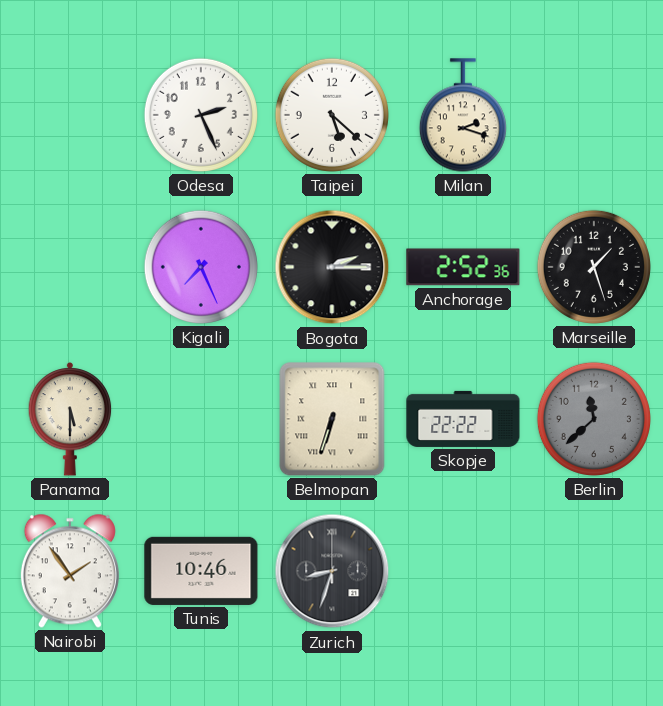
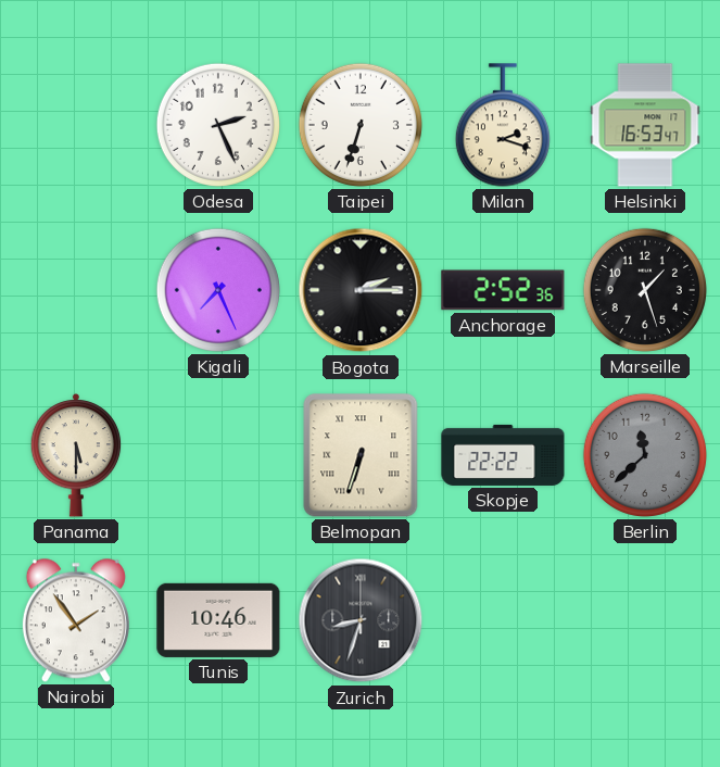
Taipei: 5:22 -> 6:33
Helsinki: none -> 16:53
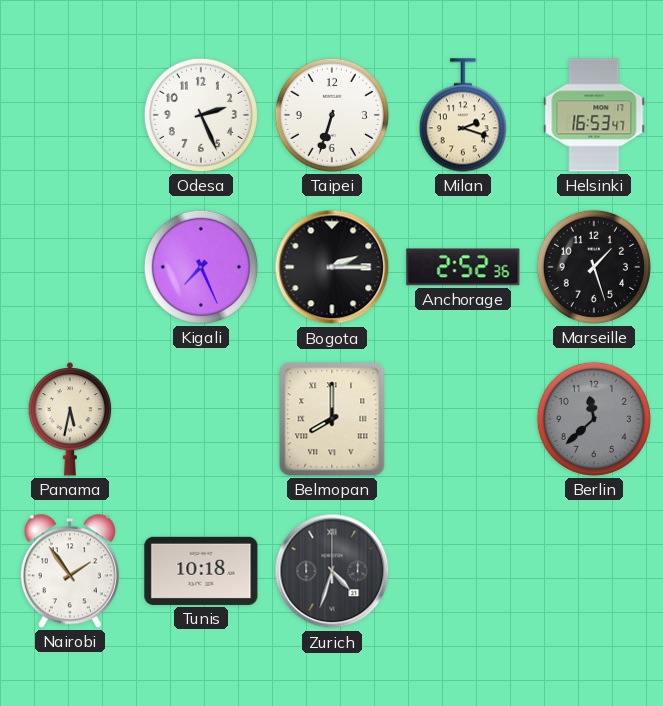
Panama: 5:30 -> 5:32
Belmopan: 6:33 -> 8:00
Skopje: 22:22 -> none
Tunis: 10:46 -> 10:18
Zurich: 8:33 -> 4:33
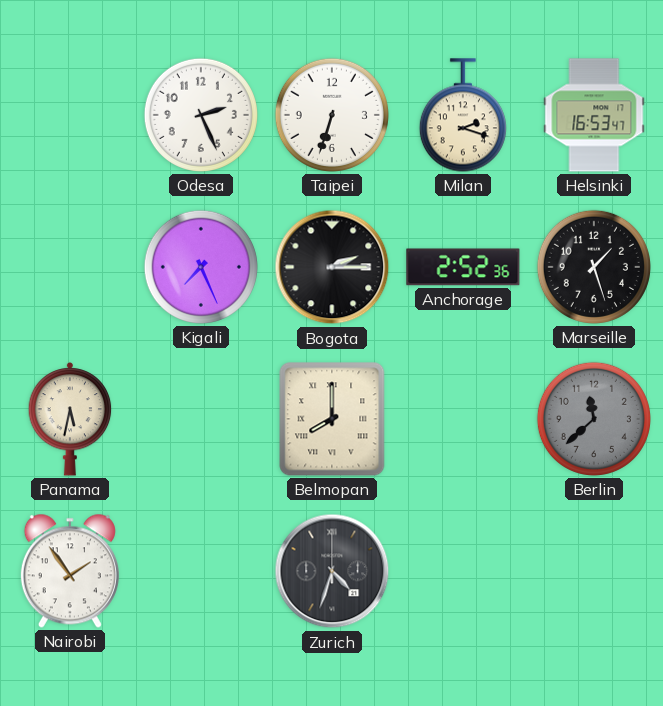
Tunis: 10:18 -> none
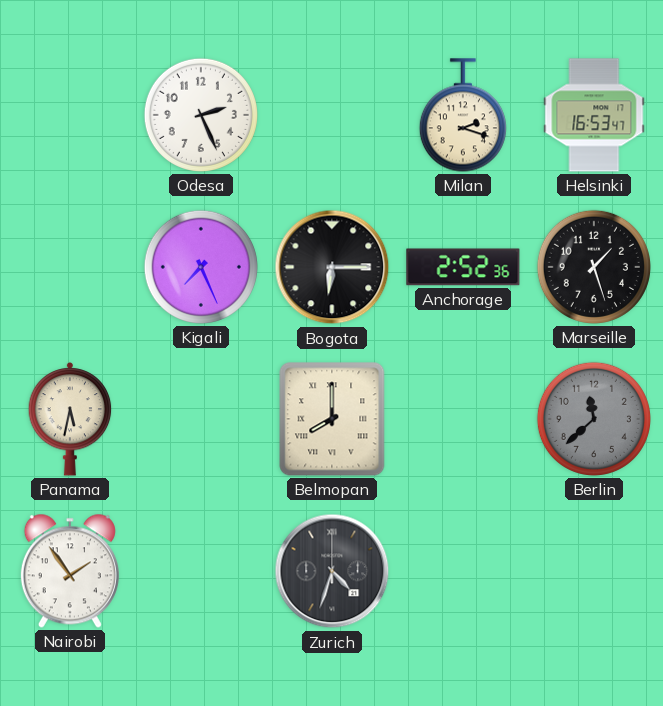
Taipei: 6:33 -> none
Bogota: 2:15 -> 6:15
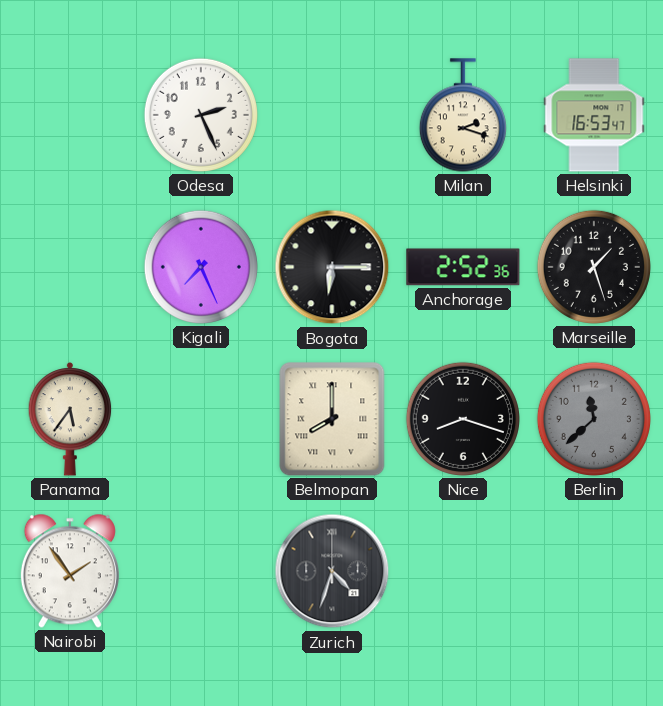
Panama: 5:32 -> 5:36
Nice: none -> 8:18
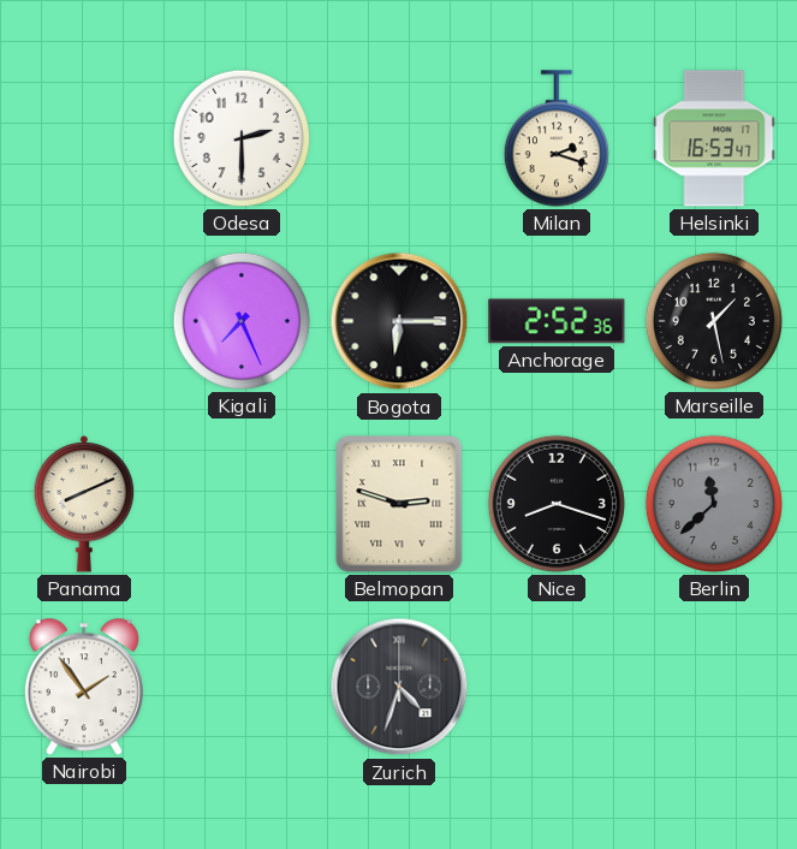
Odesa: 2:26 -> 2:30
Marseille: 1:27 -> 1:28
Panama: 5:36 -> 8:11
Belmopan: 8:00 -> 2:48
